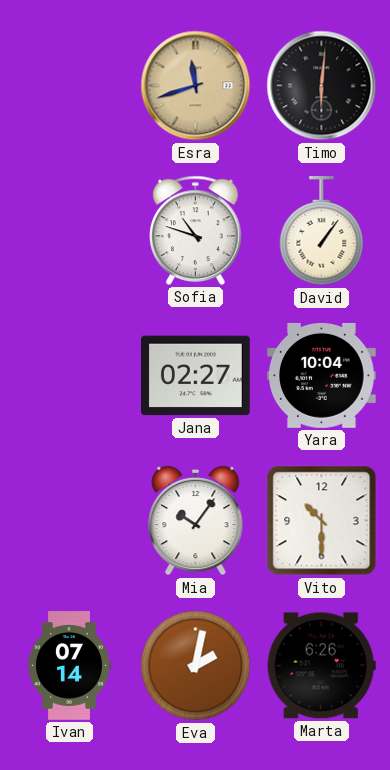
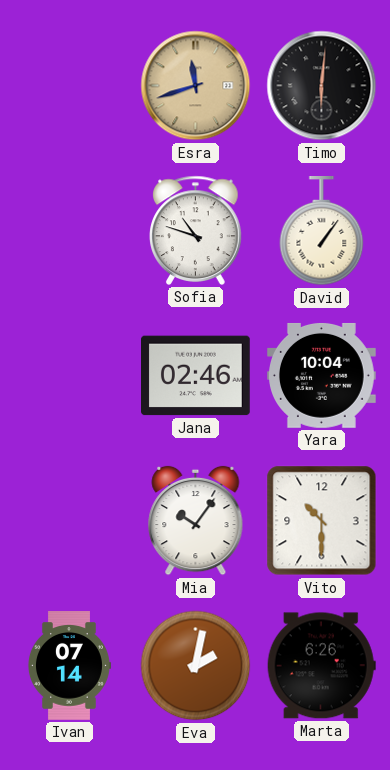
Jana: 02:27 -> 02:46
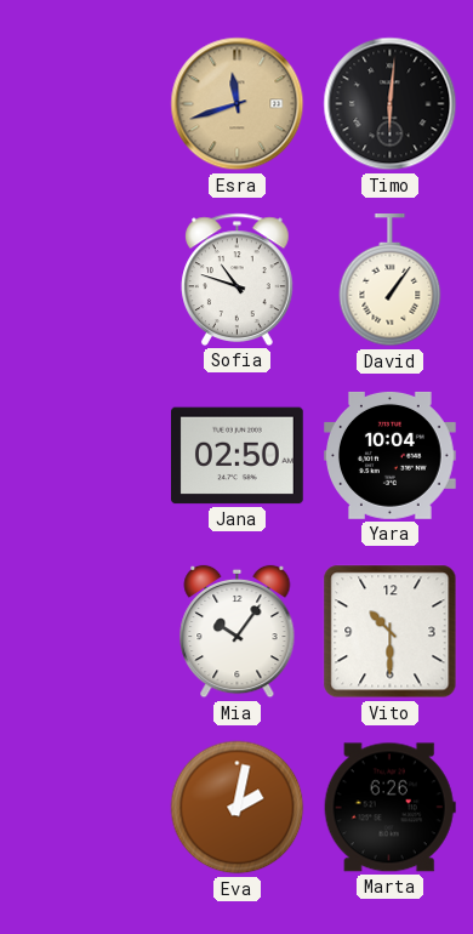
Jana: 02:46 -> 02:50
Ivan: 07:14 -> none
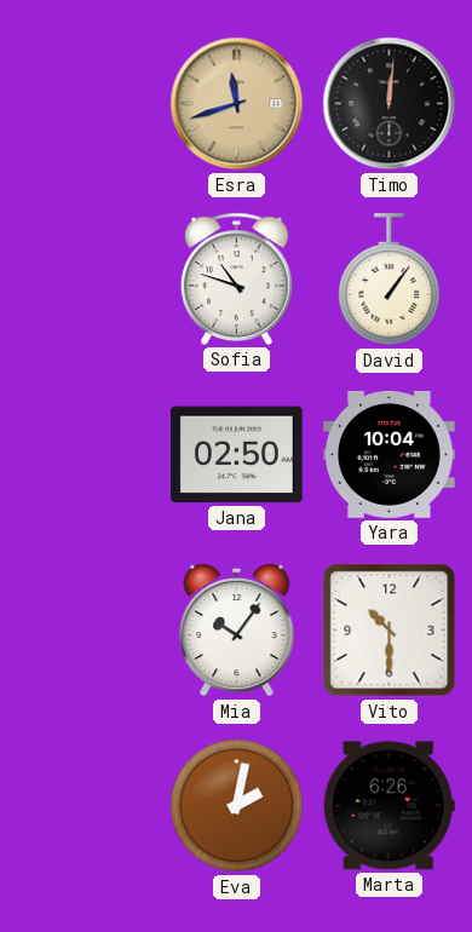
Timo: 6:01 -> 12:01
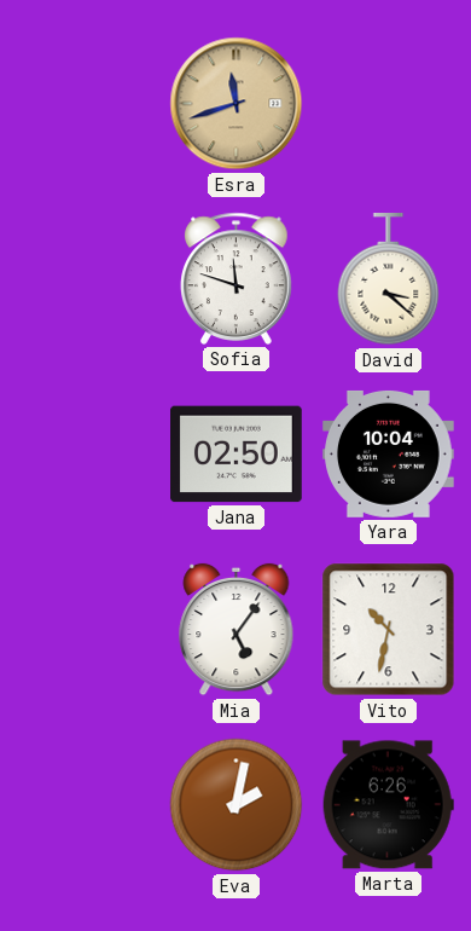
Timo: 12:01 -> none
Sofia: 10:48 -> 11:48
David: 1:06 -> 3:22
Mia: 10:06 -> 5:06
Vito: 10:30 -> 10:32
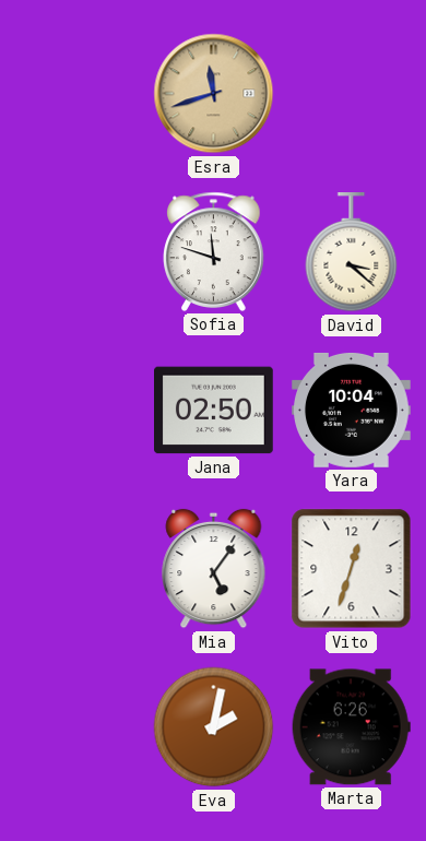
Vito: 10:32 -> 12:33
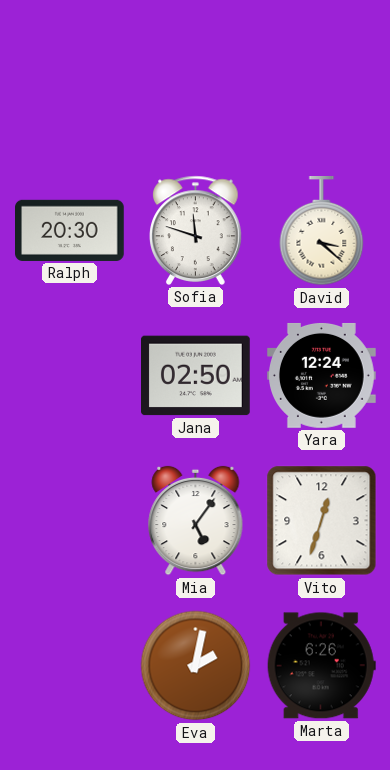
Esra: 11:42 -> none
Ralph: none -> 20:30
Yara: 10:04 -> 12:24
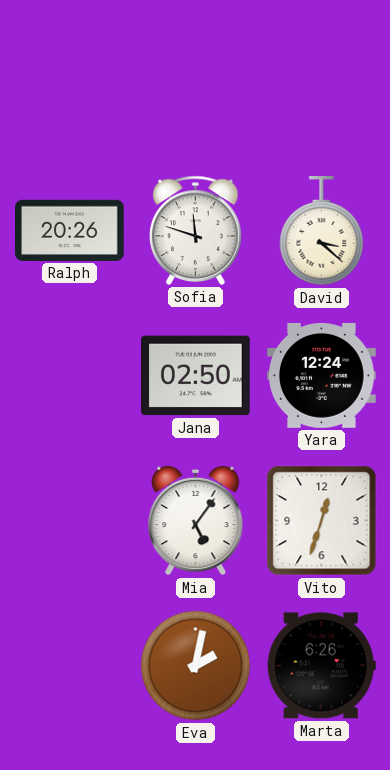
Ralph: 20:30 -> 20:26
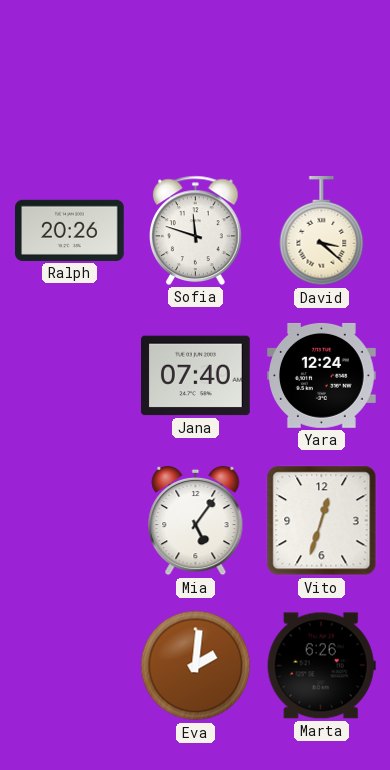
Jana: 02:50 -> 07:40
Eva: 2:02 -> 2:01
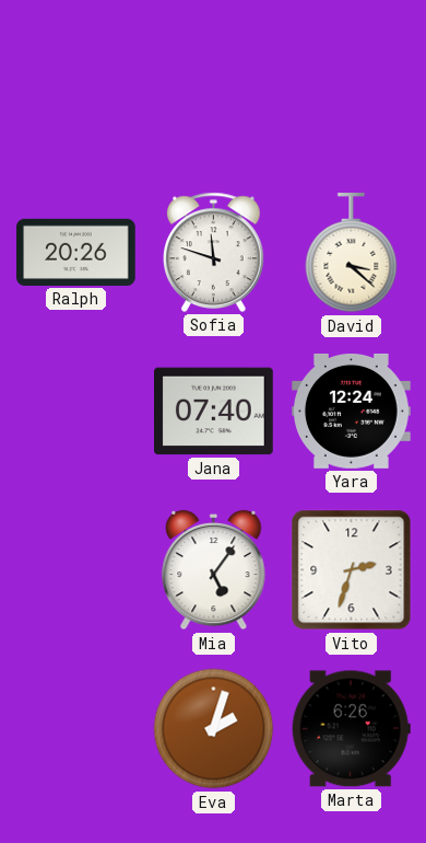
Vito: 12:33 -> 2:33
Eva: 2:01 -> 2:03
